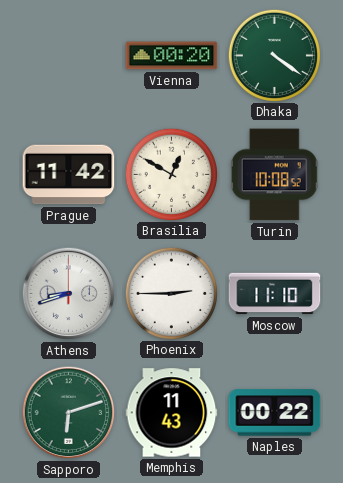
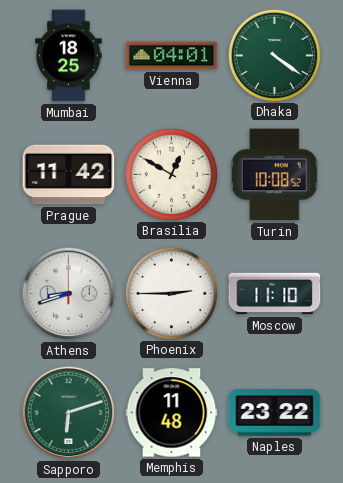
Mumbai: none -> 18:25
Vienna: 00:20 -> 04:01
Memphis: 11:43 -> 11:48
Naples: 00:22 -> 23:22
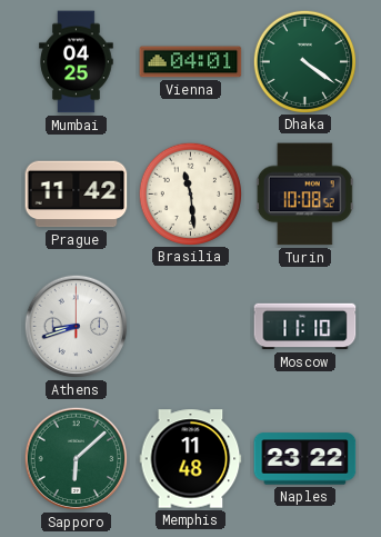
Mumbai: 18:25 -> 04:25
Brasilia: 12:50 -> 11:29
Phoenix: 2:45 -> none
Sapporo: 6:12 -> 6:08
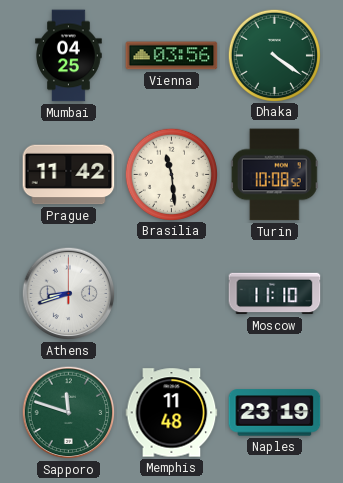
Vienna: 04:01 -> 03:56
Sapporo: 6:08 -> 11:48
Naples: 23:22 -> 23:19
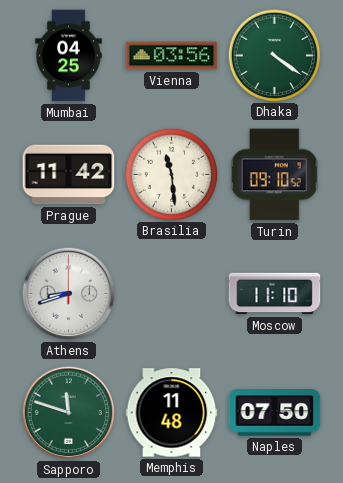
Turin: 10:08 -> 09:10
Naples: 23:19 -> 07:50
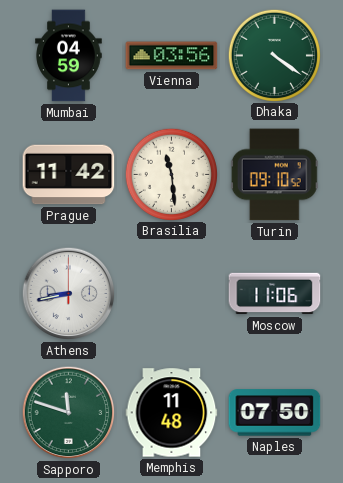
Mumbai: 04:25 -> 04:59
Athens: 8:42 -> 8:43
Moscow: 11:10 -> 11:06
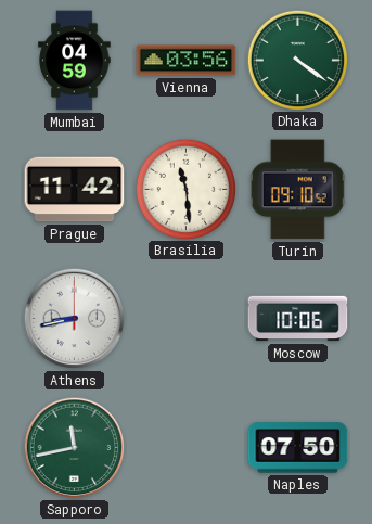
Moscow: 11:06 -> 10:06
Sapporo: 11:48 -> 11:43
Memphis: 11:48 -> none
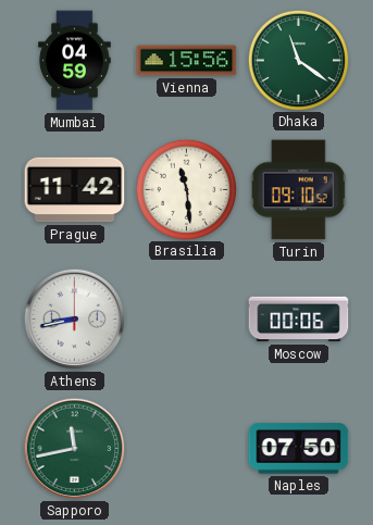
Vienna: 03:56 -> 15:56
Dhaka: 4:21 -> 11:21
Moscow: 10:06 -> 00:06
